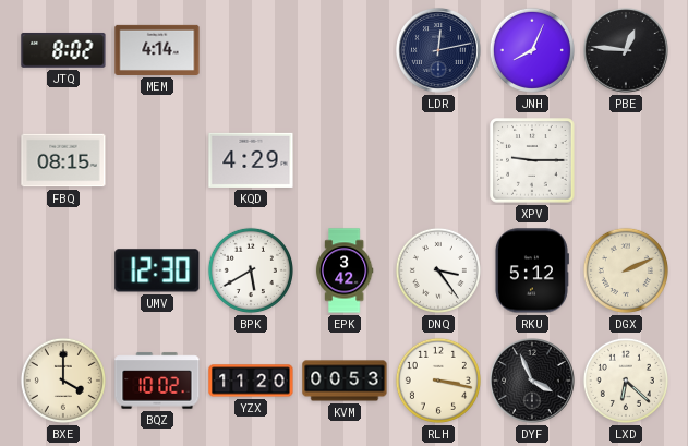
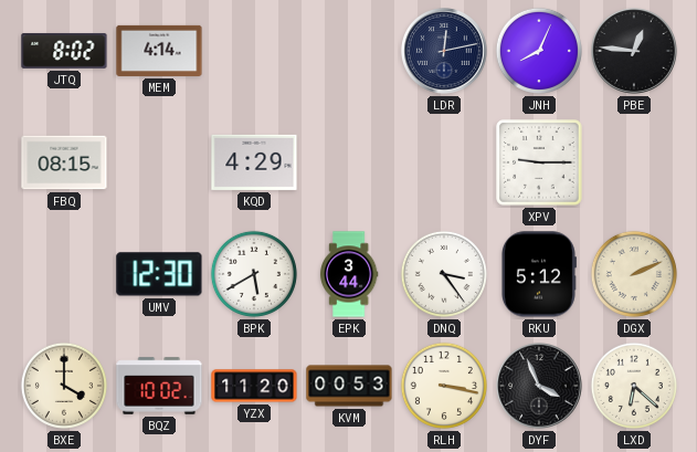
EPK: 3:42 -> 3:44
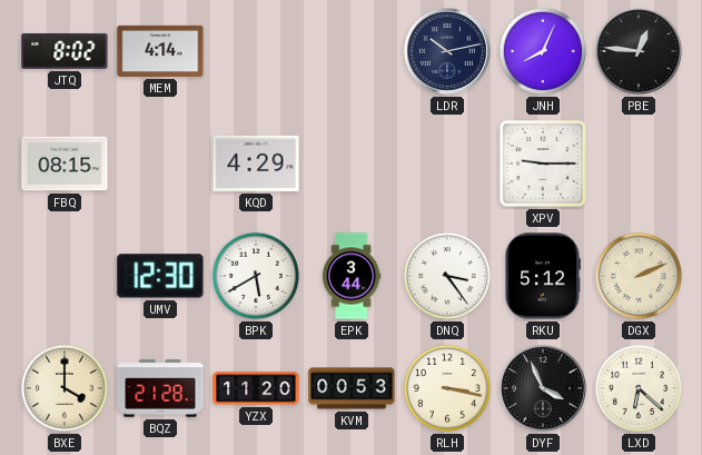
LDR: 12:13 -> 10:13
BQZ: 10:02 -> 21:28
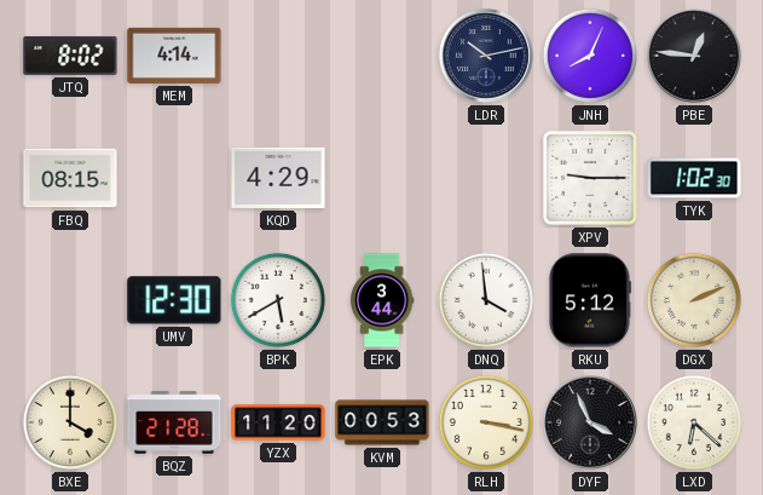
TYK: none -> 1:02
DNQ: 3:24 -> 3:59
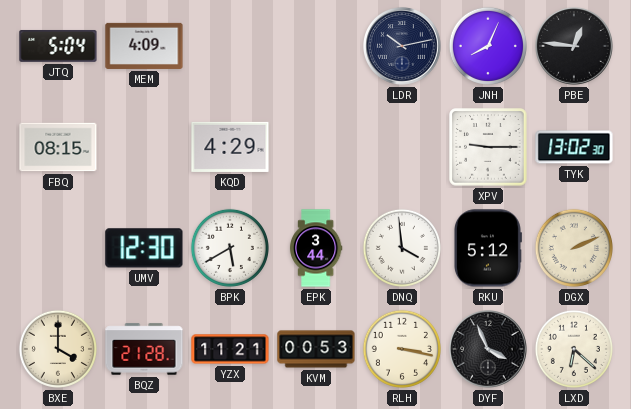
JTQ: 8:02 -> 5:04
MEM: 4:14 -> 4:09
TYK: 1:02 -> 13:02
YZX: 11:20 -> 11:21
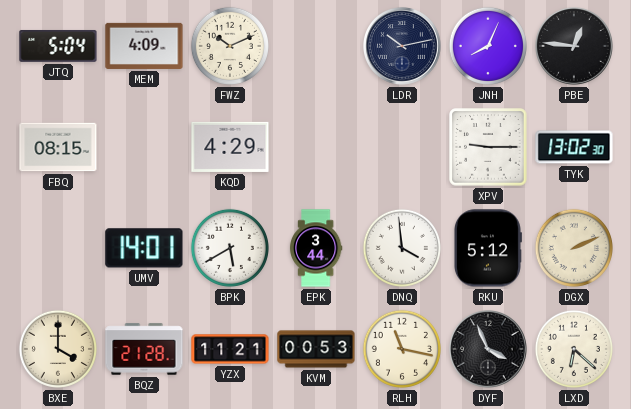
FWZ: none -> 10:11
UMV: 12:30 -> 14:01
RLH: 3:17 -> 11:17
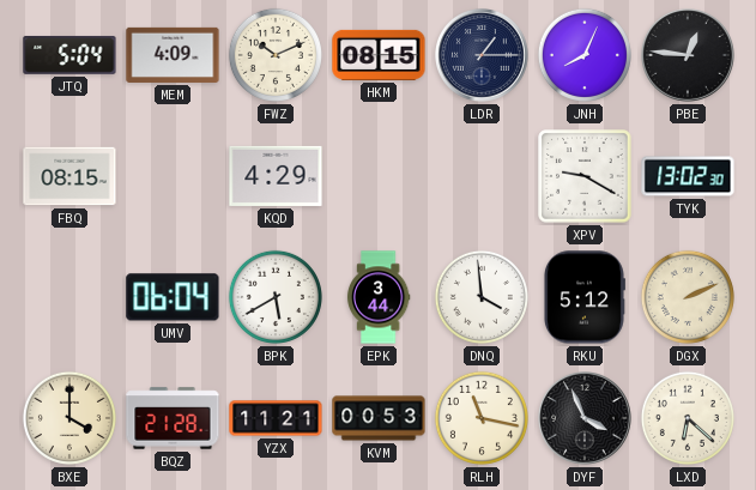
HKM: none -> 08:15
LDR: 10:13 -> 1:15
XPV: 9:15 -> 9:20
UMV: 14:01 -> 06:04
